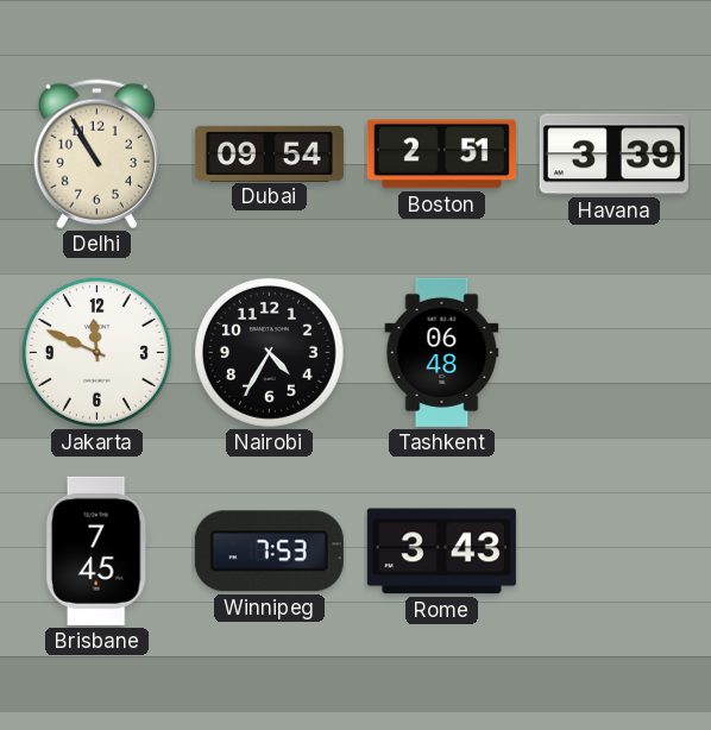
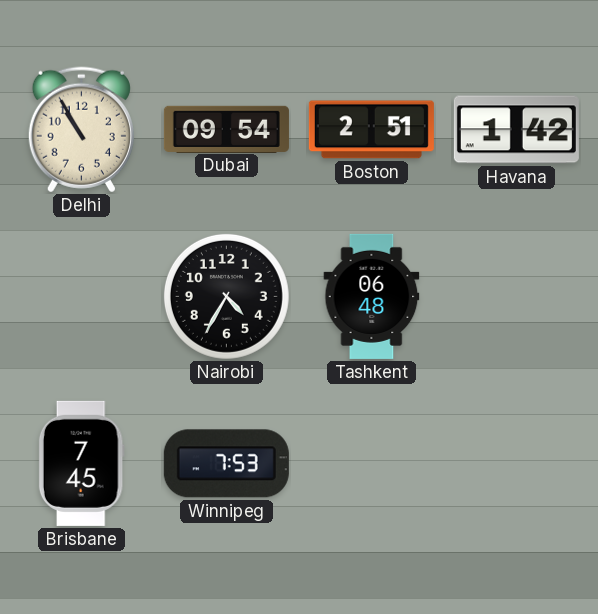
Havana: 3:39 -> 1:42
Jakarta: 11:49 -> none
Rome: 3:43 -> none
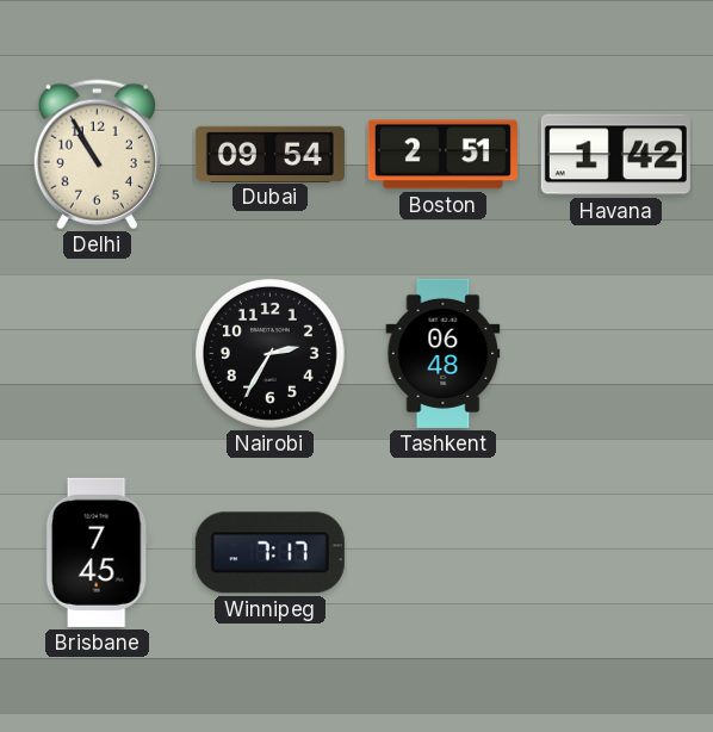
Nairobi: 4:35 -> 2:35
Winnipeg: 7:53 -> 7:17
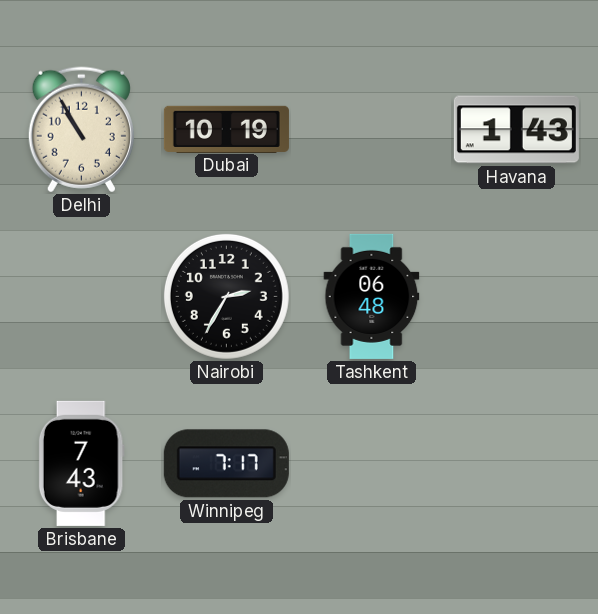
Dubai: 09:54 -> 10:19
Boston: 2:51 -> none
Havana: 1:42 -> 1:43
Brisbane: 7:45 -> 7:43
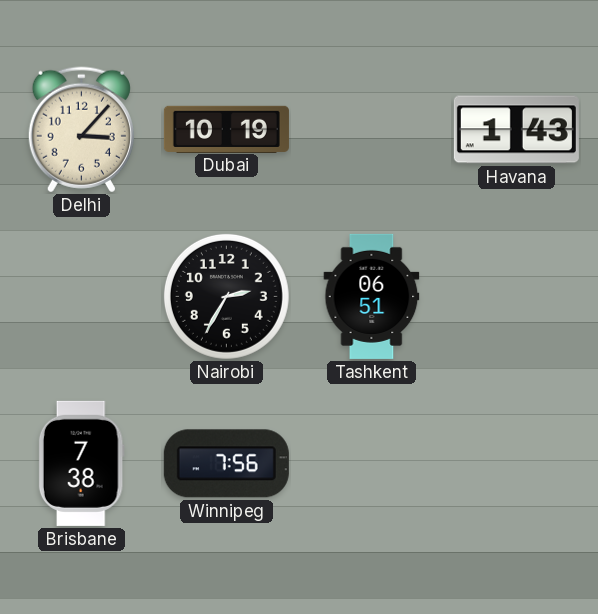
Delhi: 10:55 -> 3:07
Tashkent: 06:48 -> 06:51
Brisbane: 7:43 -> 7:38
Winnipeg: 7:17 -> 7:56
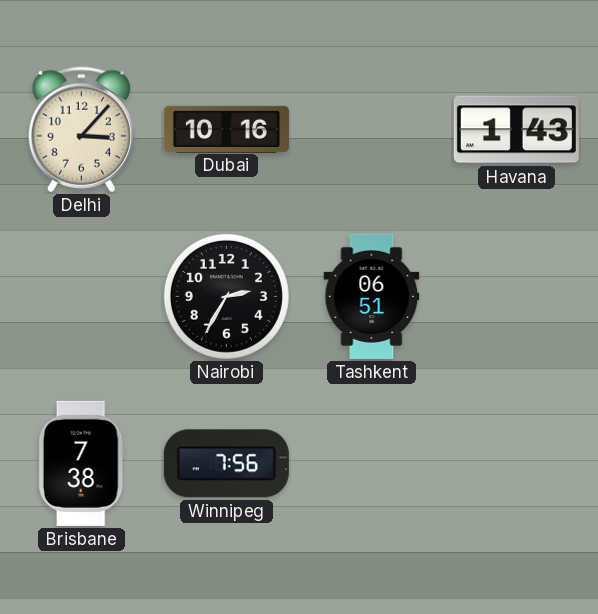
Dubai: 10:19 -> 10:16
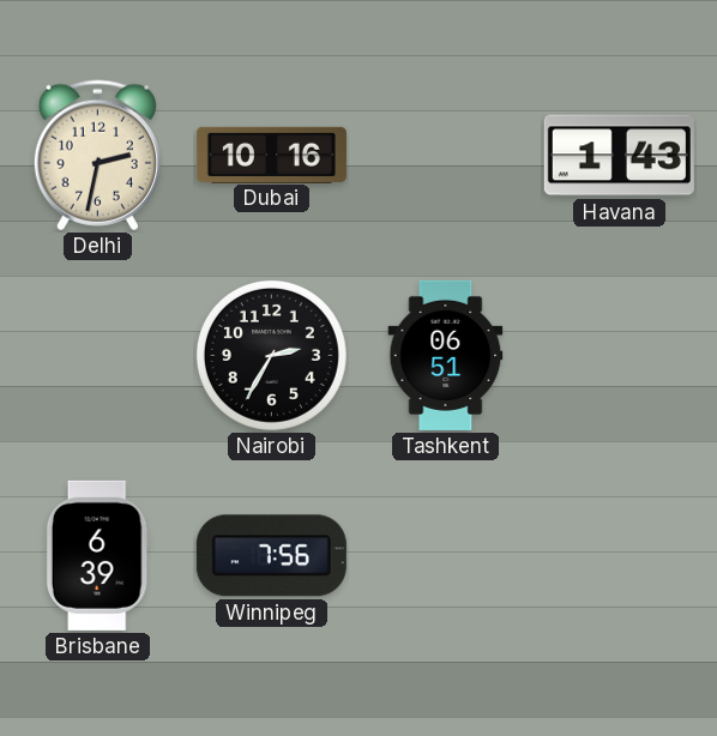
Delhi: 3:07 -> 2:32
Brisbane: 7:38 -> 6:39
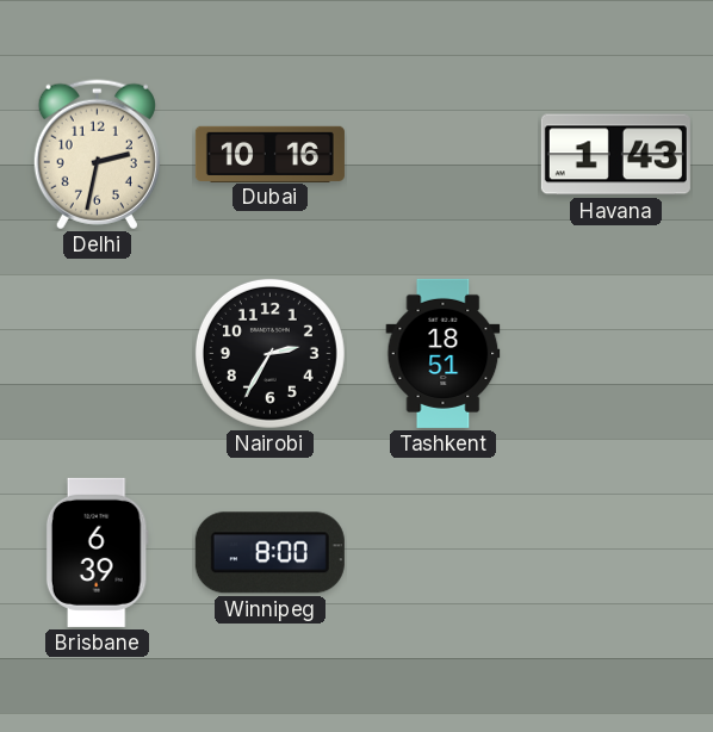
Tashkent: 06:51 -> 18:51
Winnipeg: 7:56 -> 8:00
